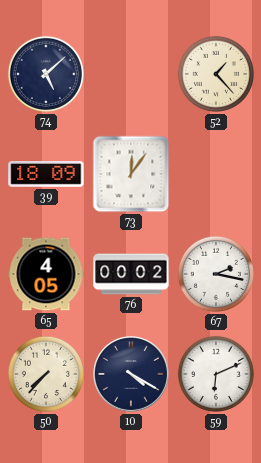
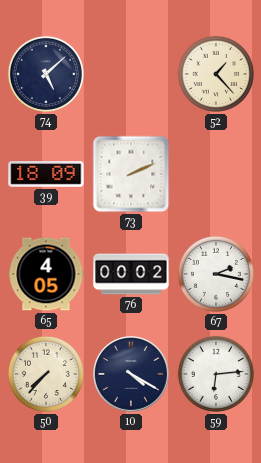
73: 12:06 -> 2:11
59: 6:11 -> 6:14
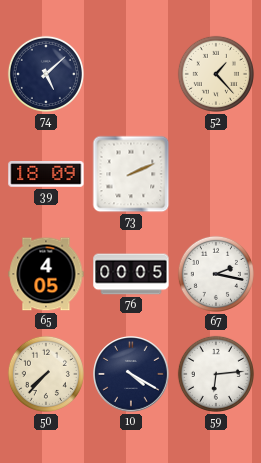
76: 00:02 -> 00:05
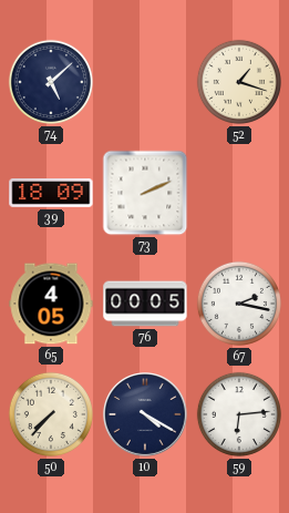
52: 1:23 -> 1:18
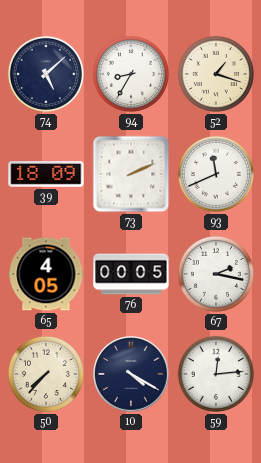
94: none -> 8:35
93: none -> 11:41
59: 6:14 -> 12:14
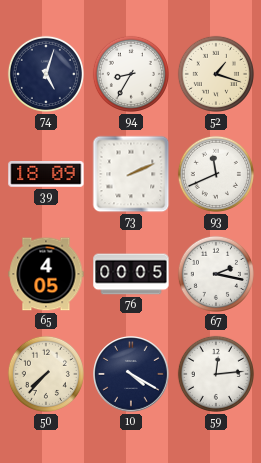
74: 5:08 -> 5:03
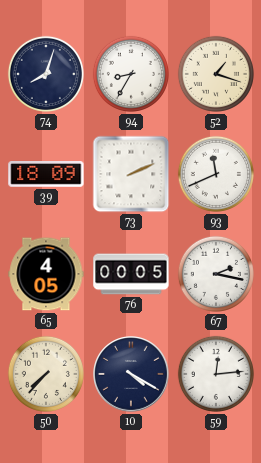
74: 5:03 -> 8:03
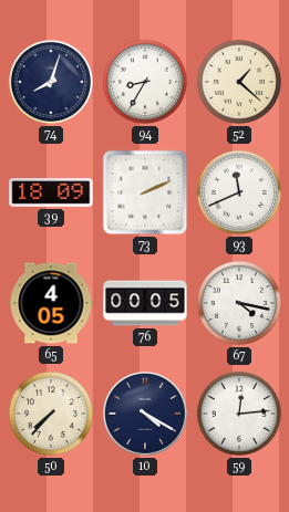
52: 1:18 -> 1:22
67: 2:17 -> 4:17
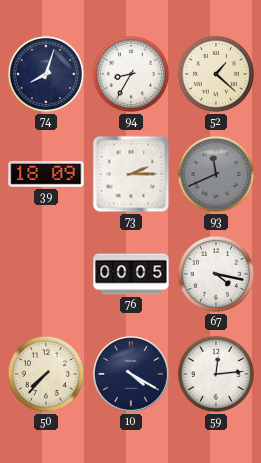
73: 2:11 -> 2:15
93 dial: white -> grey
65: 4:05 -> none
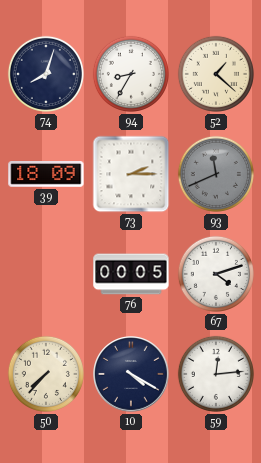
67: 4:17 -> 4:12
